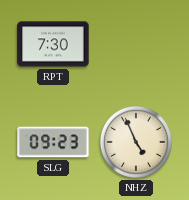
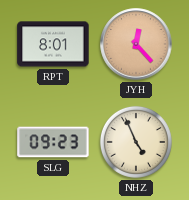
RPT: 7:30 -> 8:01
JYH: none -> 12:23
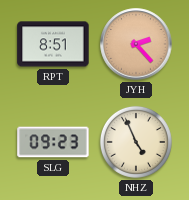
RPT: 8:01 -> 8:51
JYH: 12:23 -> 2:23
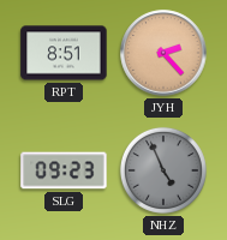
NHZ dial: cream -> grey
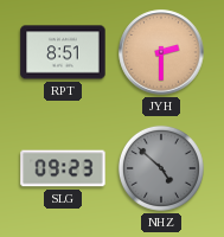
JYH: 2:23 -> 2:30
NHZ: 4:56 -> 4:52
